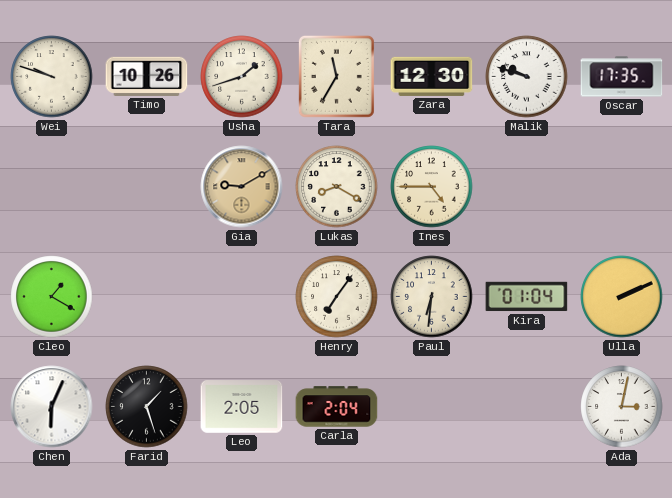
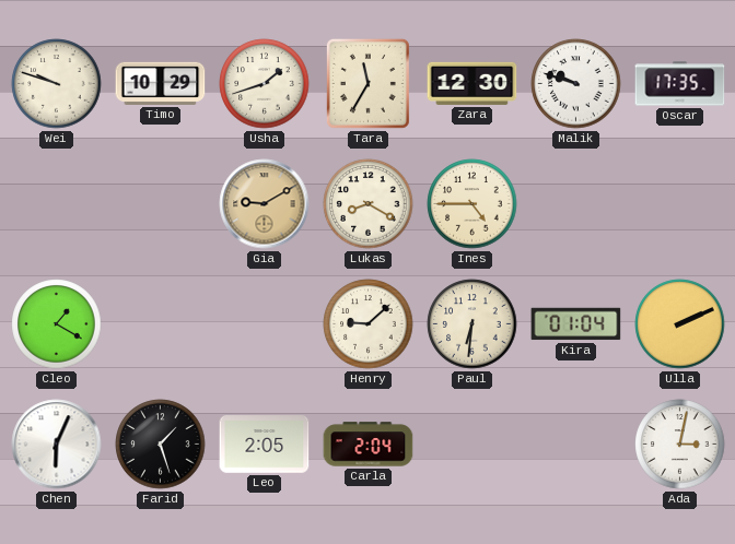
Timo: 10:26 -> 10:29
Henry: 7:06 -> 9:08
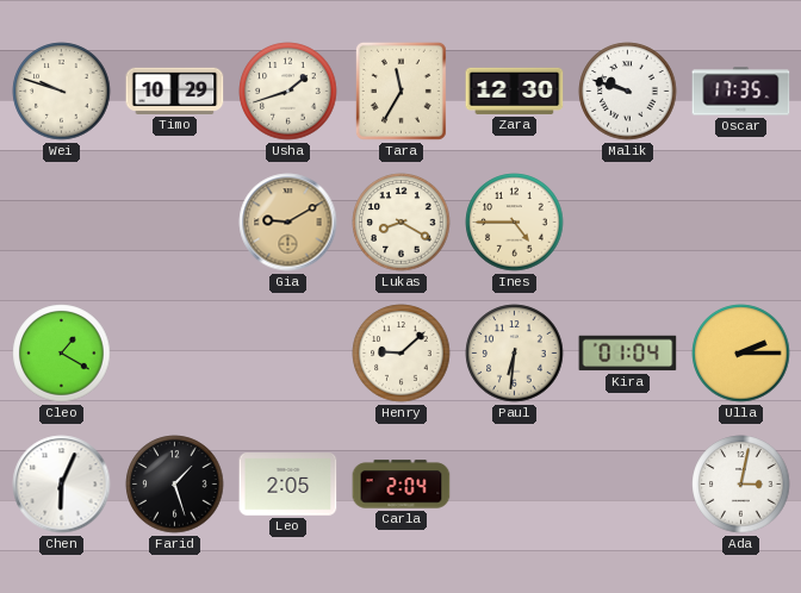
Ulla: 2:11 -> 2:15
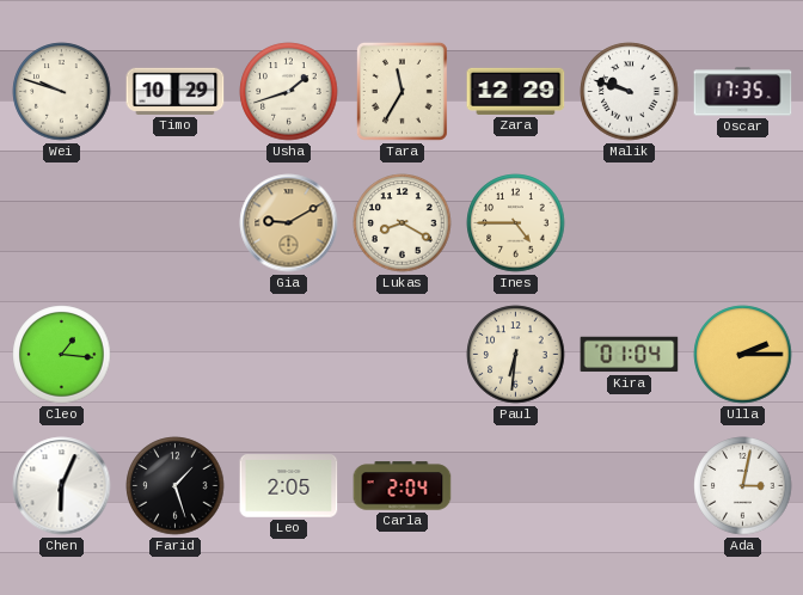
Zara: 12:30 -> 12:29
Cleo: 1:20 -> 1:16
Henry: 9:08 -> none
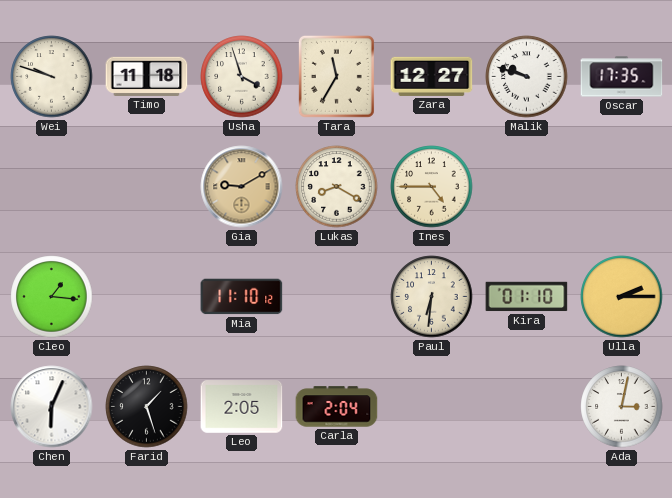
Timo: 10:29 -> 11:18
Usha: 1:42 -> 3:57
Zara: 12:29 -> 12:27
Mia: none -> 11:10
Kira: 01:04 -> 01:10
